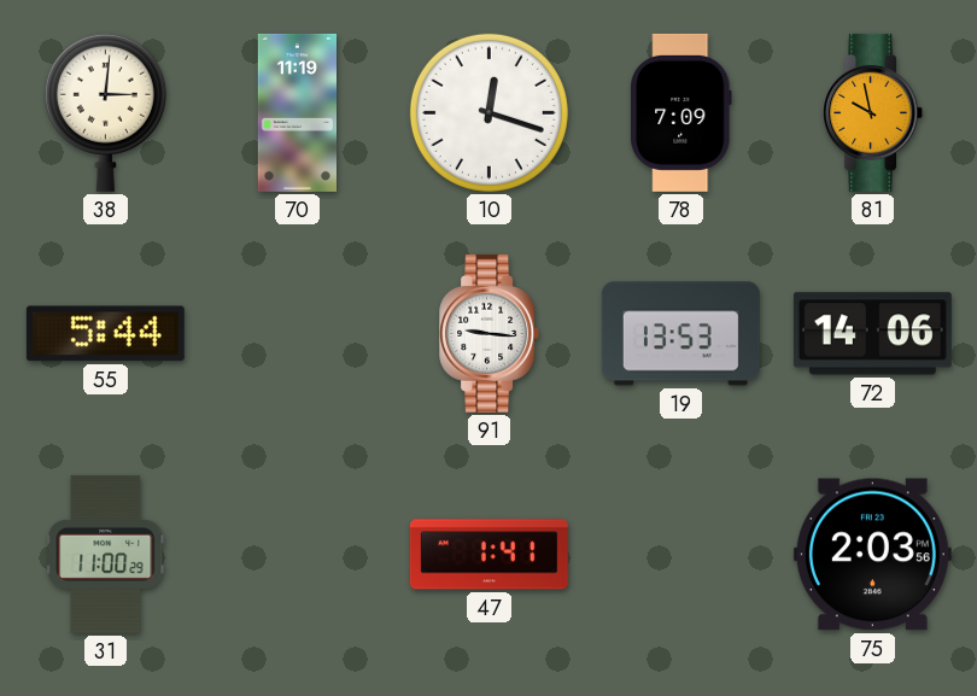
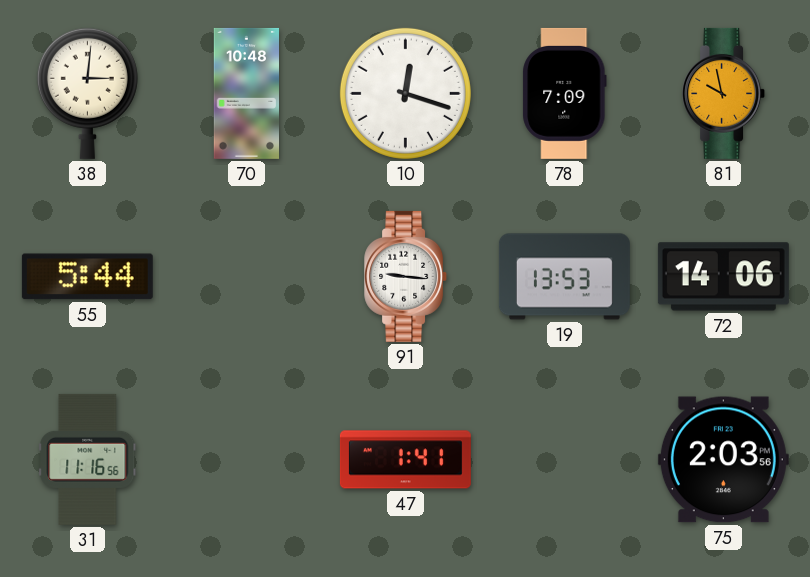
70: 11:19 -> 10:48
31: 11:00 -> 11:16
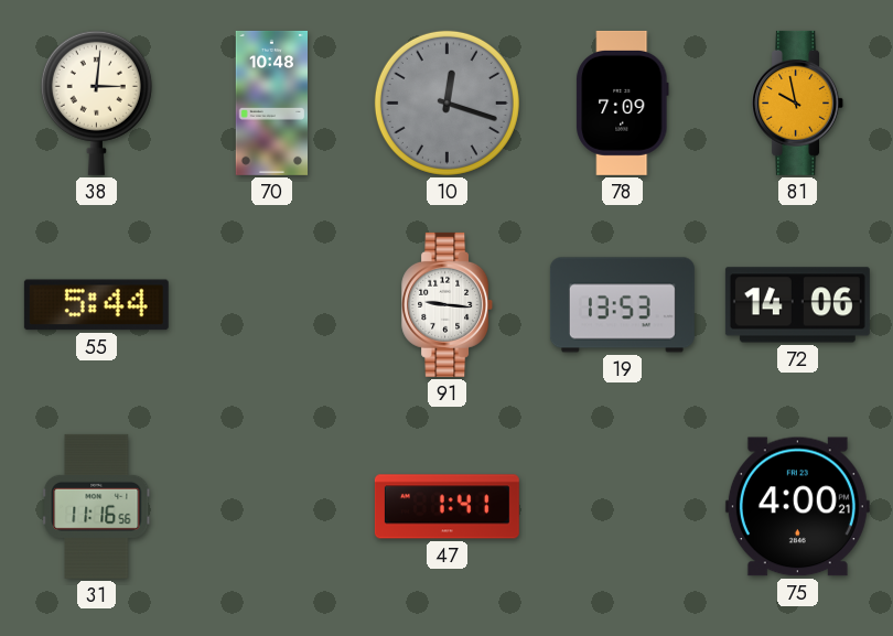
10 dial: white -> grey
75: 2:03 -> 4:00
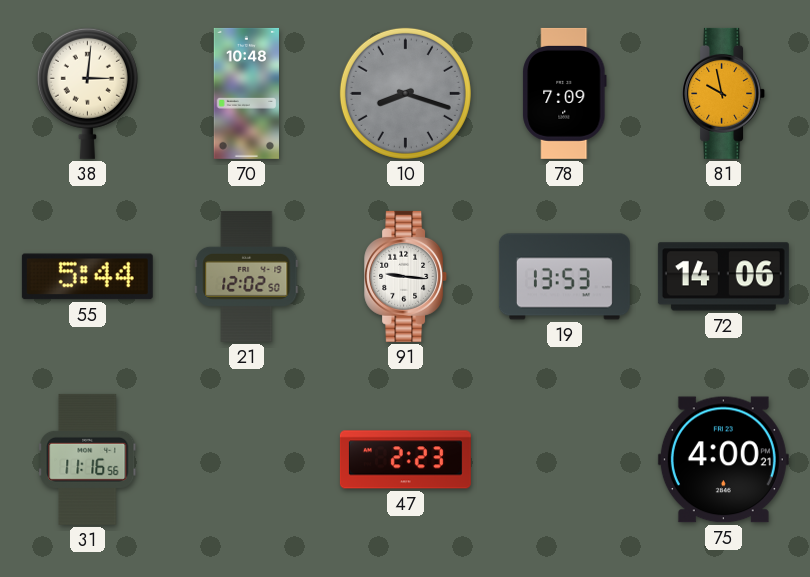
10: 12:18 -> 8:18
21: none -> 12:02
47: 1:41 -> 2:23
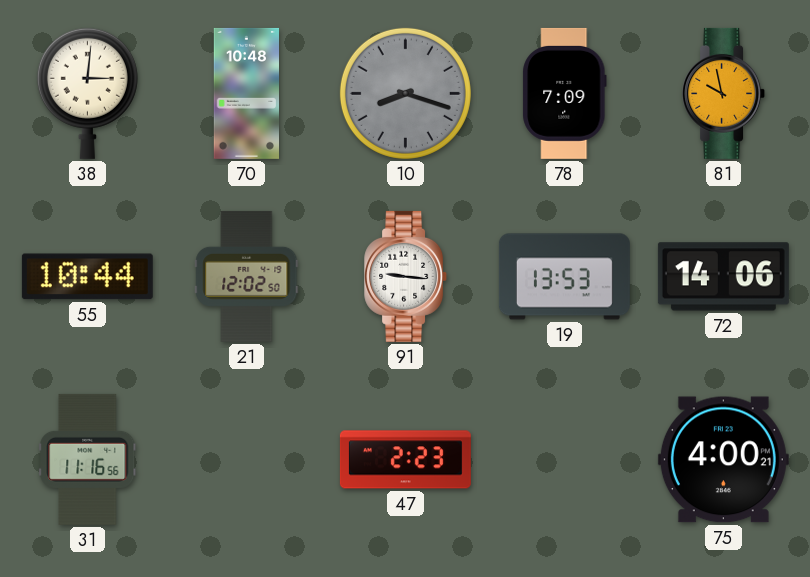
55: 5:44 -> 10:44
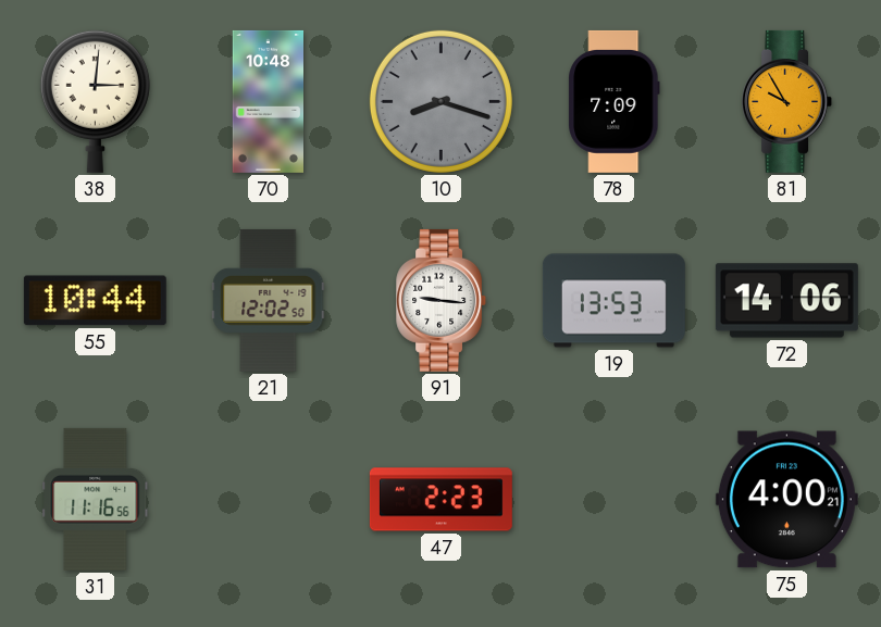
81: 9:58 -> 9:55
